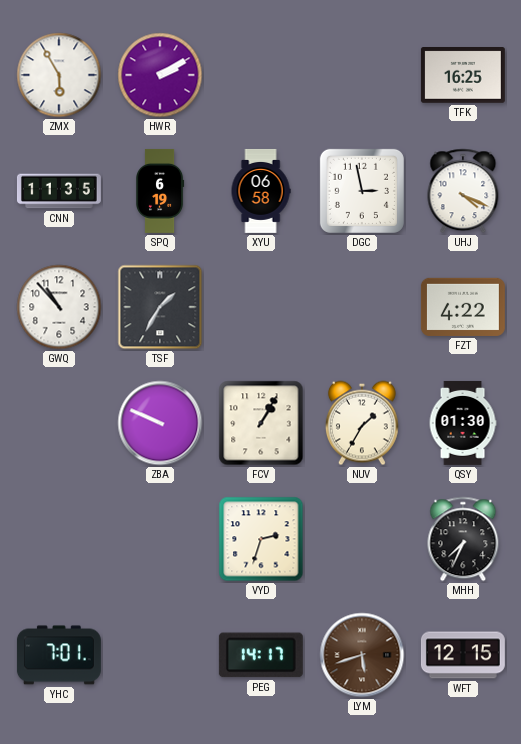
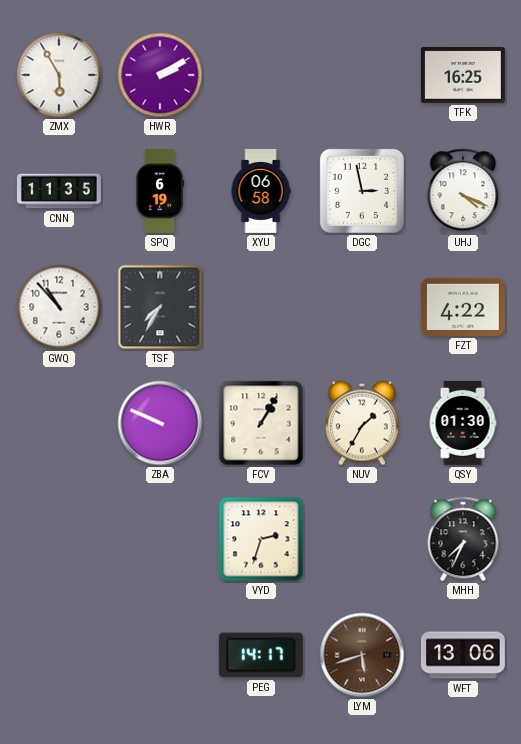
TSF: 1:35 -> 7:35
YHC: 7:01 -> none
WFT: 12:15 -> 13:06
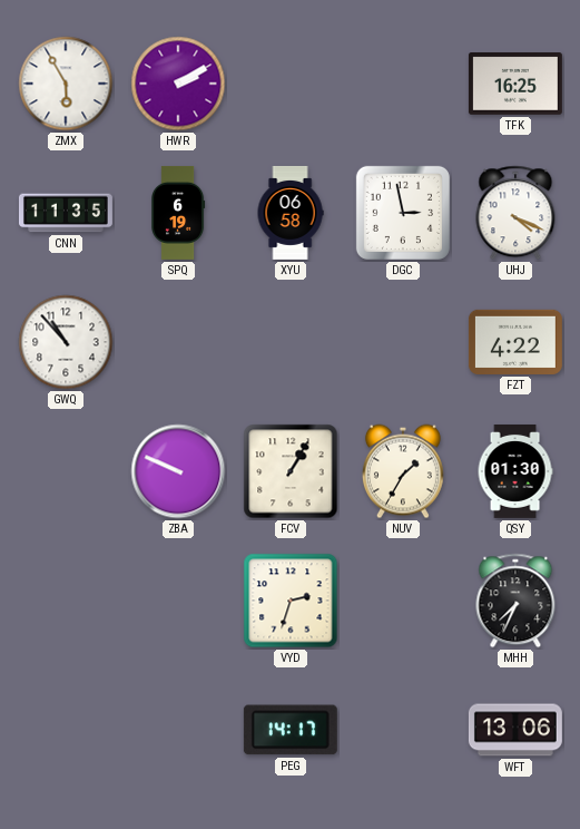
TSF: 7:35 -> none
LYM: 5:42 -> none
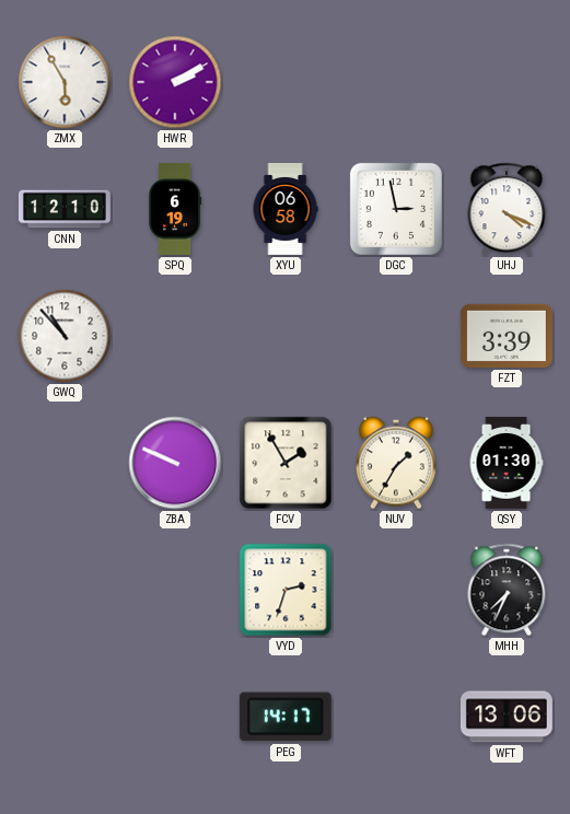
TFK: 16:25 -> none
CNN: 11:35 -> 12:10
FZT: 4:22 -> 3:39
FCV: 1:05 -> 1:55
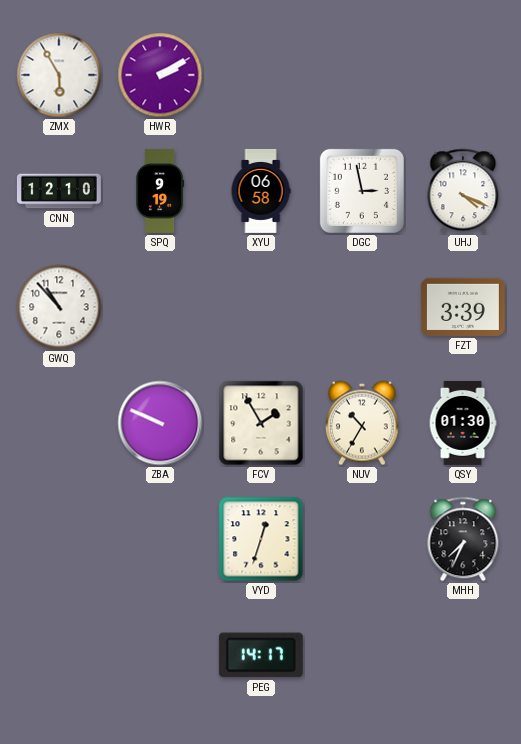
SPQ: 6:19 -> 9:19
NUV: 1:35 -> 10:35
VYD: 2:33 -> 12:33
WFT: 13:06 -> none
